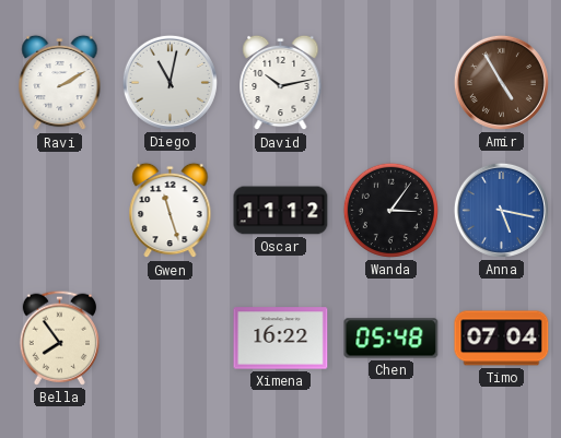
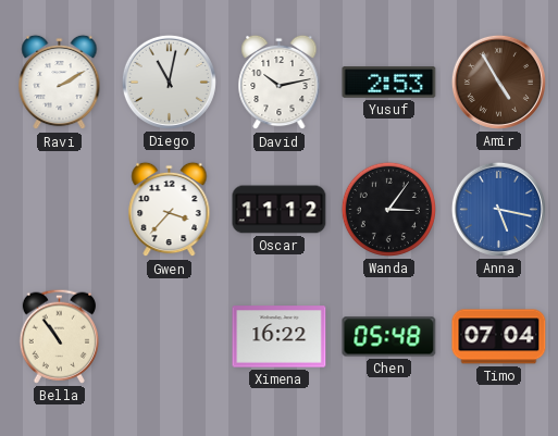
Yusuf: none -> 2:53
Gwen: 11:27 -> 3:37
Bella: 7:54 -> 10:54
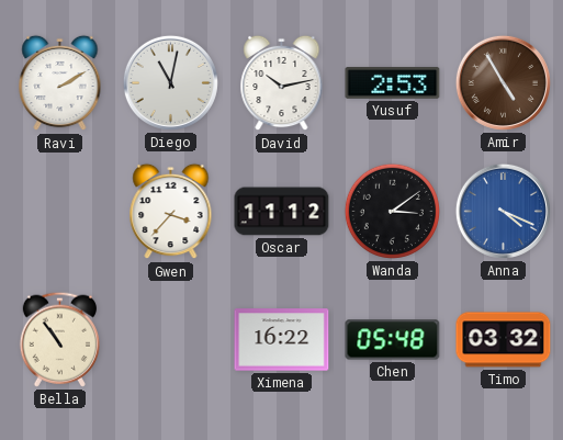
Wanda: 3:06 -> 3:09
Anna: 5:17 -> 4:19
Timo: 07:04 -> 03:32
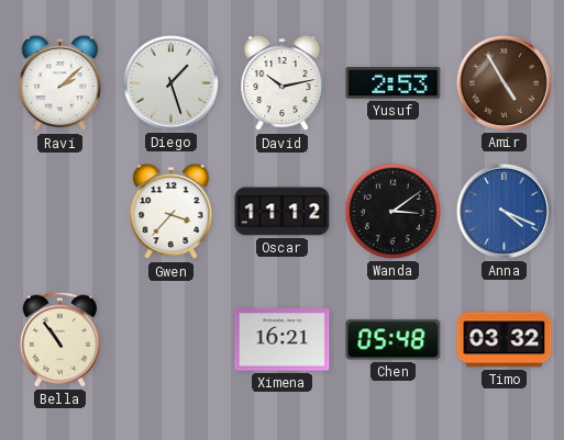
Ravi: 2:10 -> 2:08
Diego: 11:02 -> 1:27
Ximena: 16:22 -> 16:21
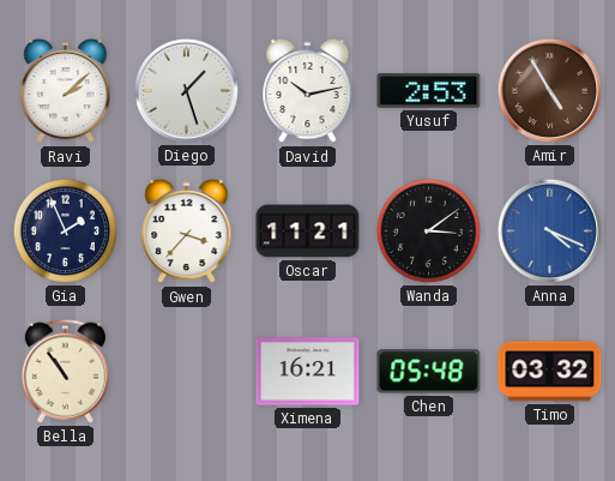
Gia: none -> 1:56
Oscar: 11:12 -> 11:21
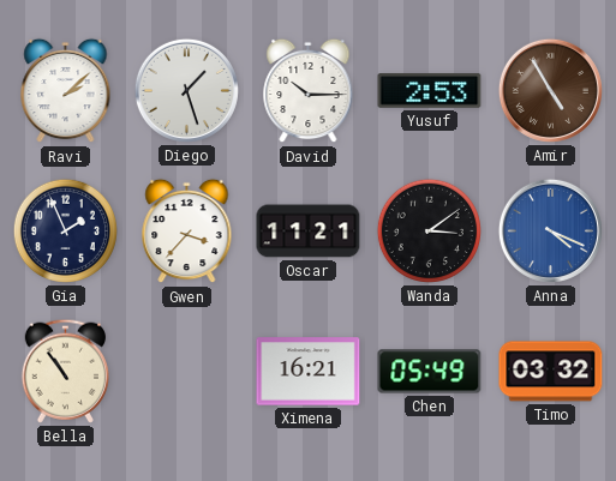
David: 10:13 -> 10:15
Chen: 05:48 -> 05:49
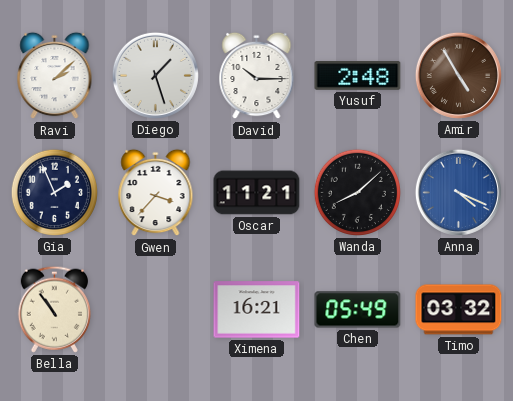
Yusuf: 2:53 -> 2:48
Wanda: 3:09 -> 8:08
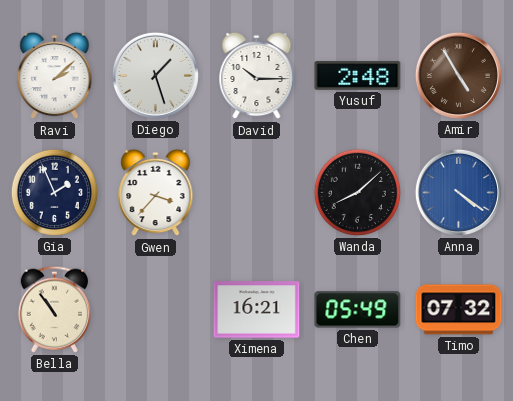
Oscar: 11:21 -> none
Anna: 4:19 -> 4:21
Timo: 03:32 -> 07:32
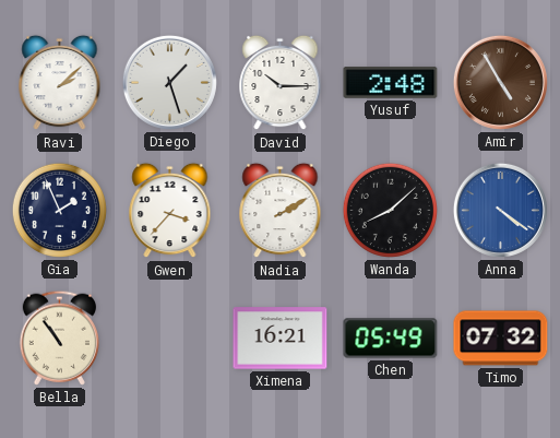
Nadia: none -> 2:10
